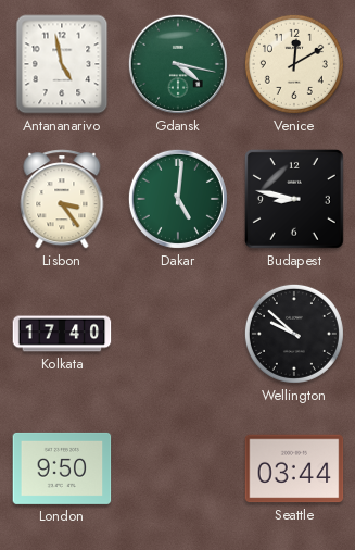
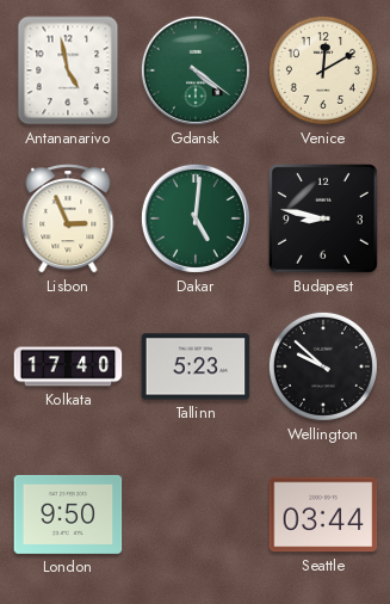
Gdansk: 4:17 -> 4:21
Lisbon: 3:24 -> 2:56
Tallinn: none -> 5:23
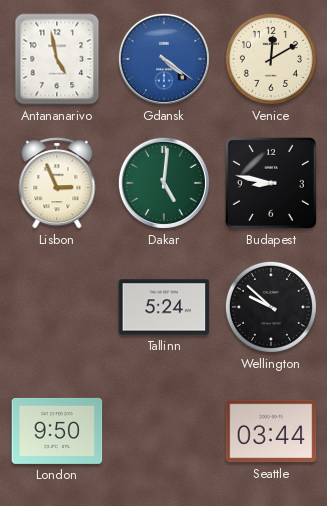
Gdansk dial: green -> blue
Kolkata: 17:40 -> none
Tallinn: 5:23 -> 5:24
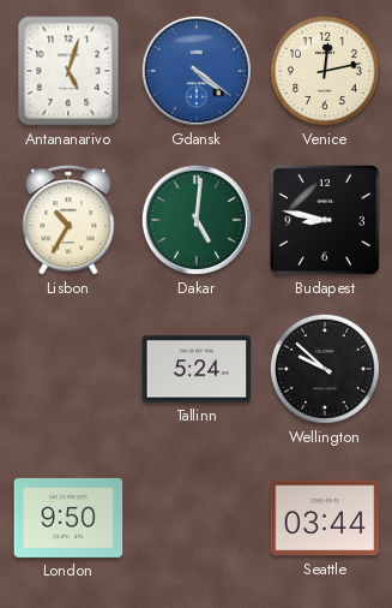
Antananarivo: 4:58 -> 5:03
Venice: 12:10 -> 12:13
Lisbon: 2:56 -> 10:35
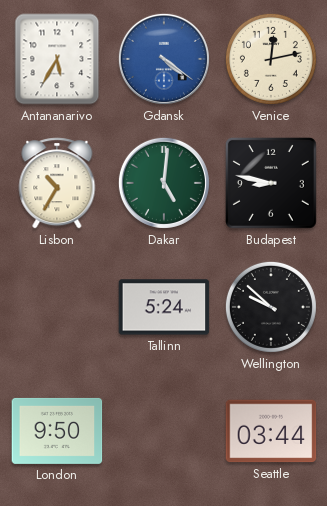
Antananarivo: 5:03 -> 5:35
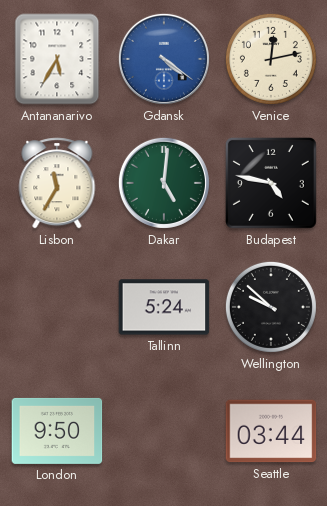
Lisbon: 10:35 -> 11:35
Budapest: 8:47 -> 4:47
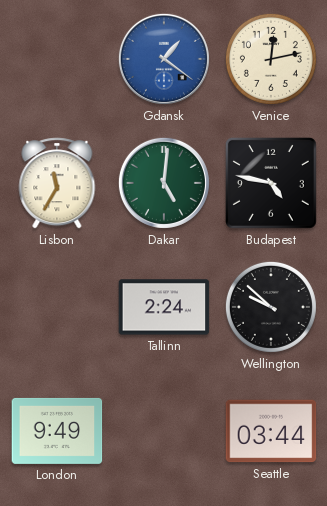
Antananarivo: 5:35 -> none
Gdansk: 4:21 -> 1:21
Tallinn: 5:24 -> 2:24
London: 9:50 -> 9:49
